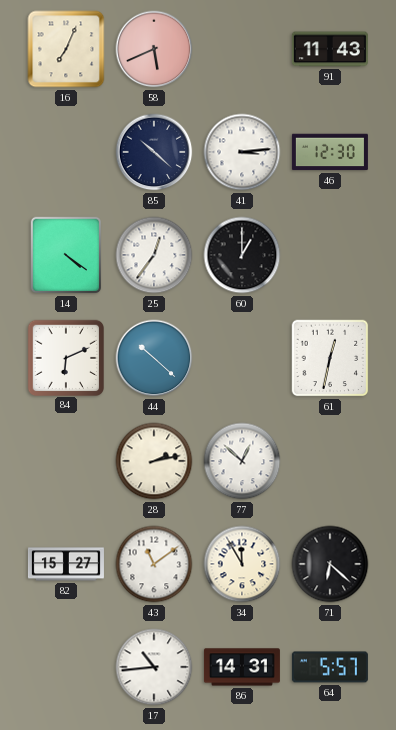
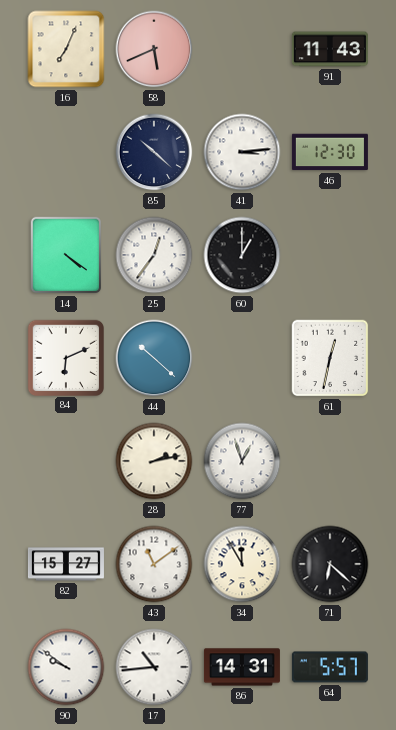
77: 12:52 -> 12:57
90: none -> 9:51
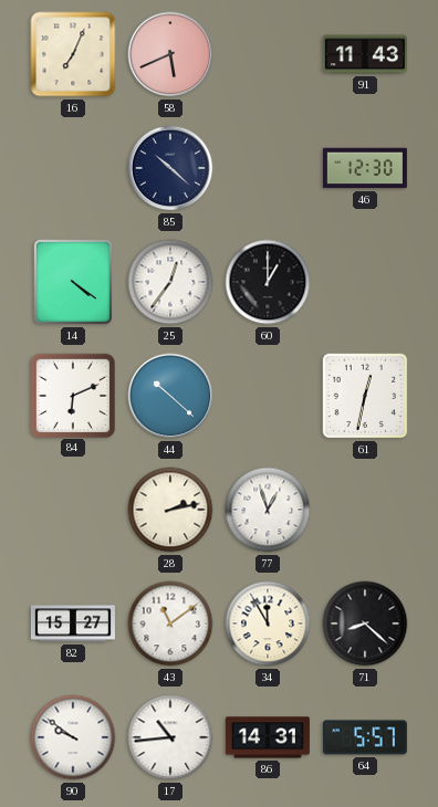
41: 3:14 -> none
71: 6:22 -> 8:22
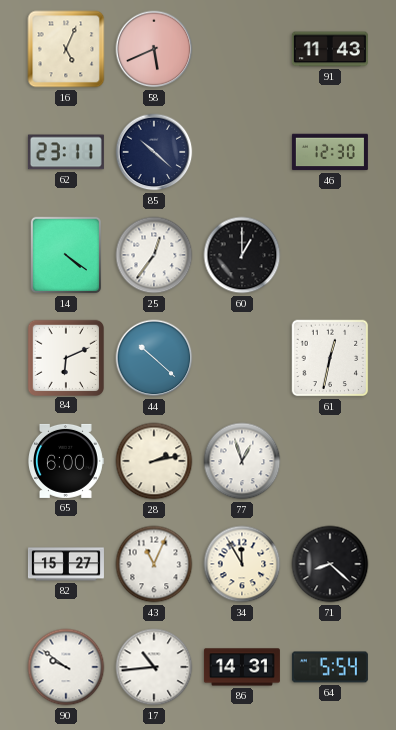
16: 7:04 -> 5:04
62: none -> 23:11
65: none -> 6:00
43: 11:09 -> 11:04
64: 5:57 -> 5:54
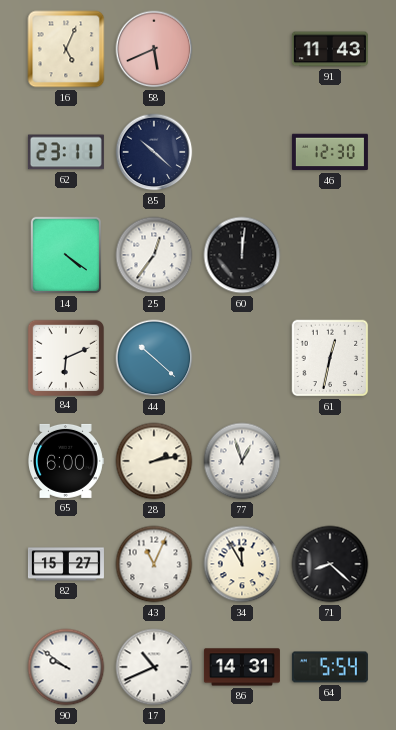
60: 1:00 -> 12:01
17: 10:44 -> 10:41
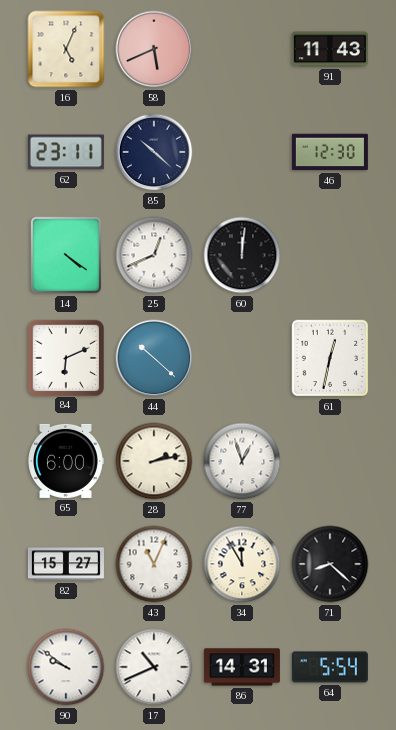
25: 12:36 -> 12:41
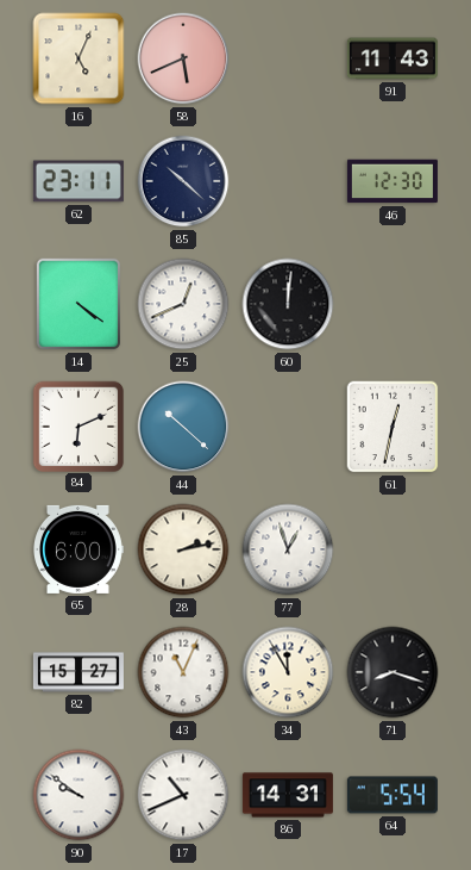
71: 8:22 -> 8:18
